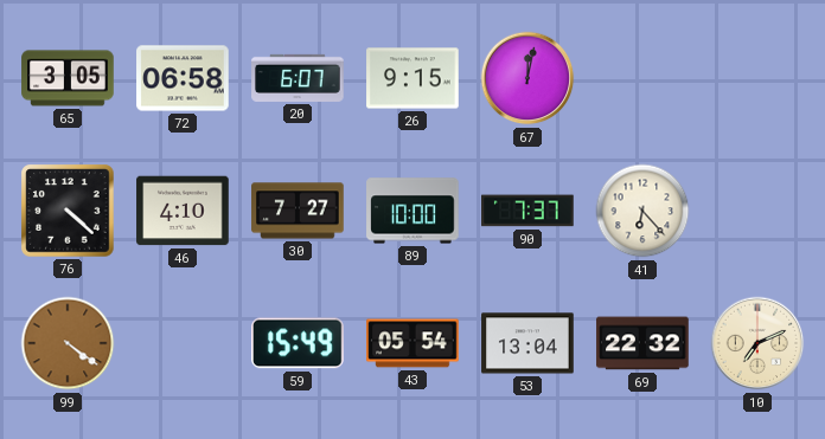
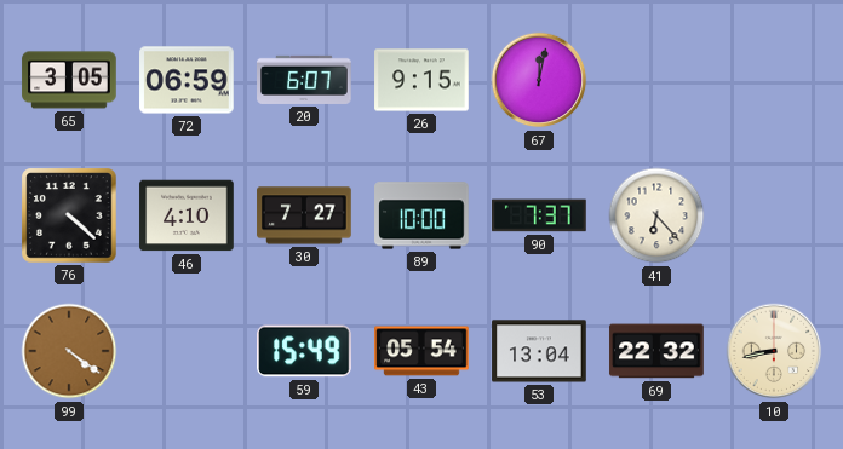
72: 06:58 -> 06:59
10: 7:11 -> 8:43
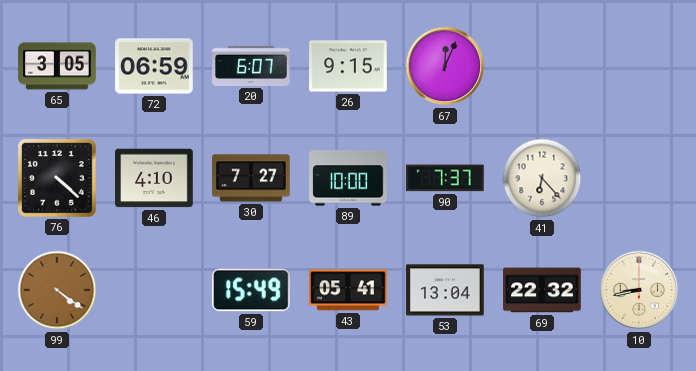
67: 12:02 -> 12:04
43: 05:54 -> 05:41
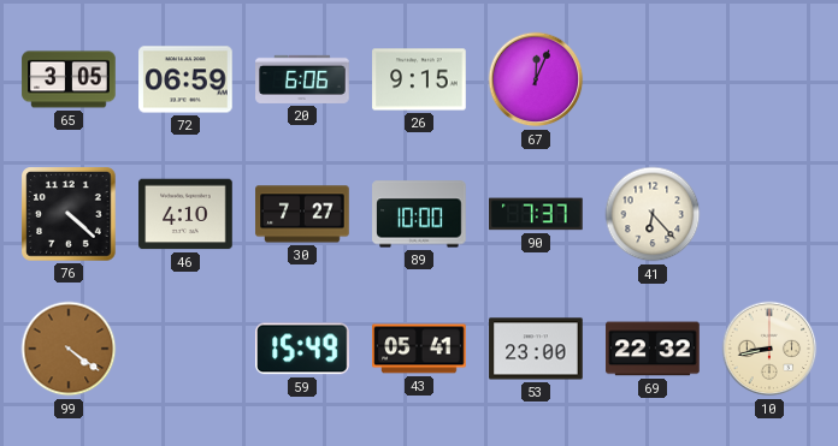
20: 6:07 -> 6:06
53: 13:04 -> 23:00
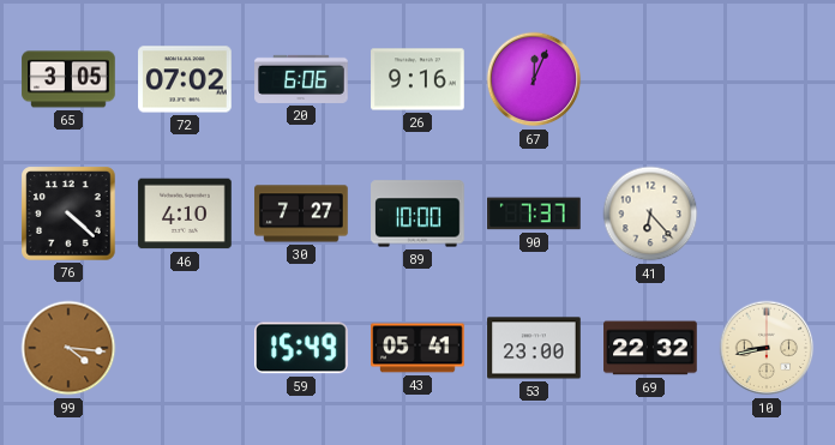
72: 06:59 -> 07:02
26: 9:15 -> 9:16
99: 4:21 -> 4:16
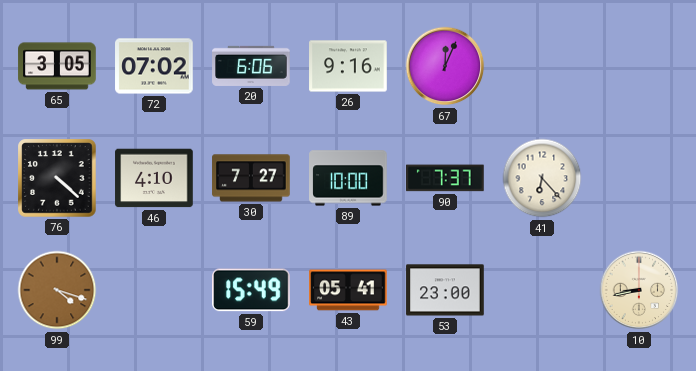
99: 4:16 -> 4:18
69: 22:32 -> none
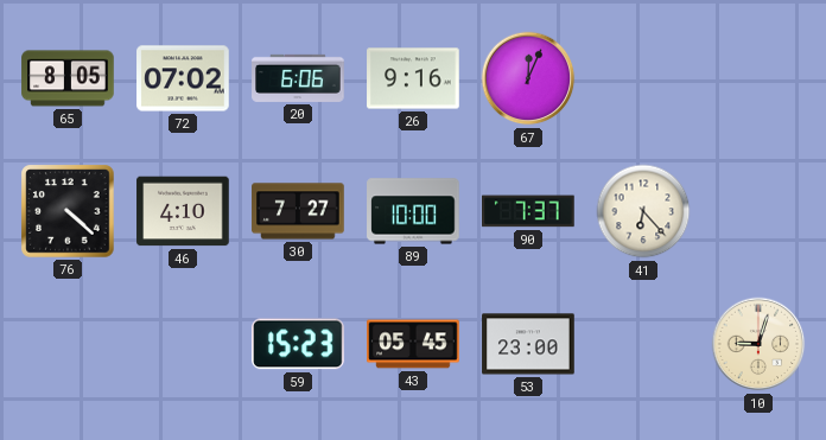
65: 3:05 -> 8:05
99: 4:18 -> none
59: 15:49 -> 15:23
43: 05:41 -> 05:45
10: 8:43 -> 9:03
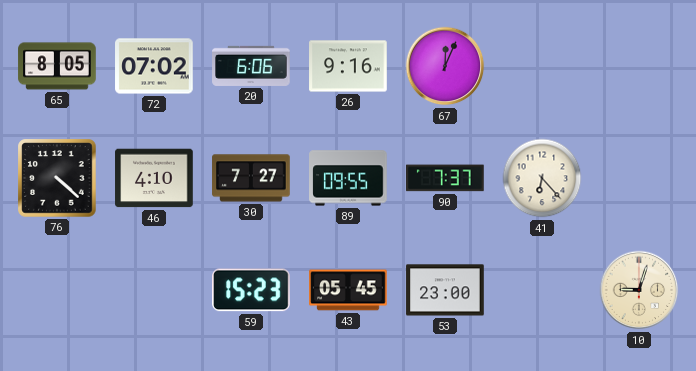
89: 10:00 -> 09:55
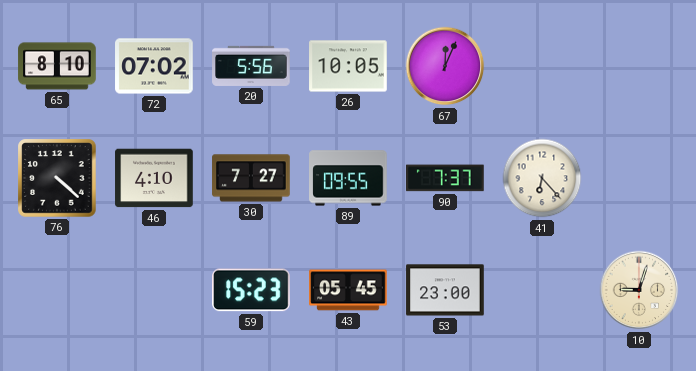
65: 8:05 -> 8:10
20: 6:06 -> 5:56
26: 9:16 -> 10:05
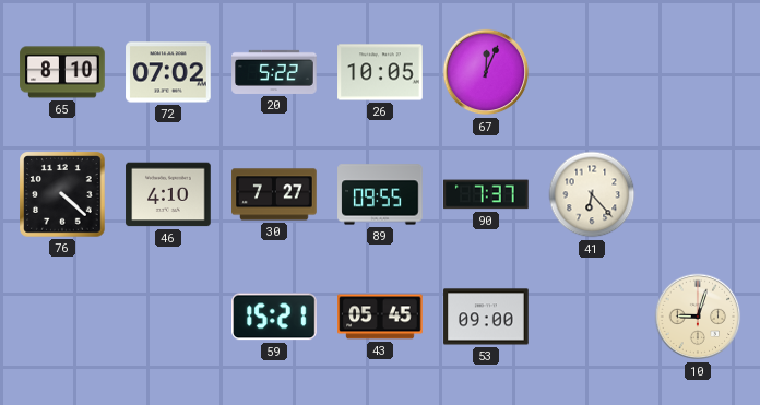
20: 5:56 -> 5:22
59: 15:23 -> 15:21
53: 23:00 -> 09:00
